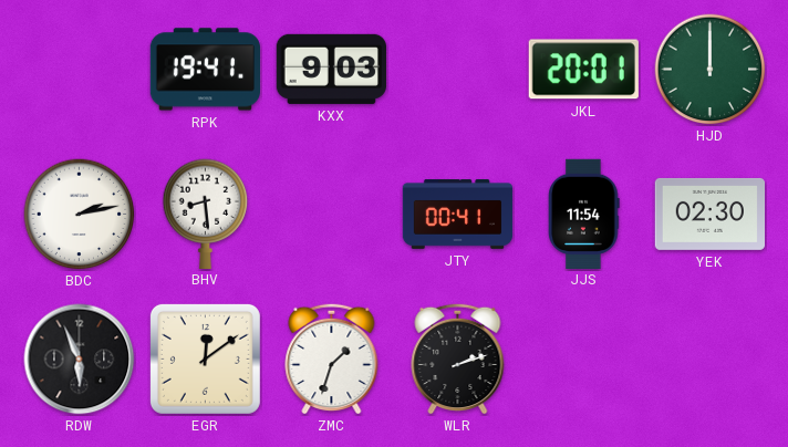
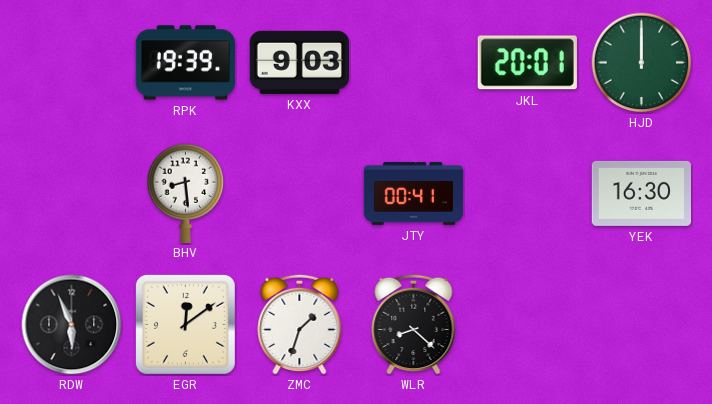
RPK: 19:41 -> 19:39
BDC: 2:13 -> none
JJS: 11:54 -> none
YEK: 02:30 -> 16:30
WLR: 2:12 -> 8:22
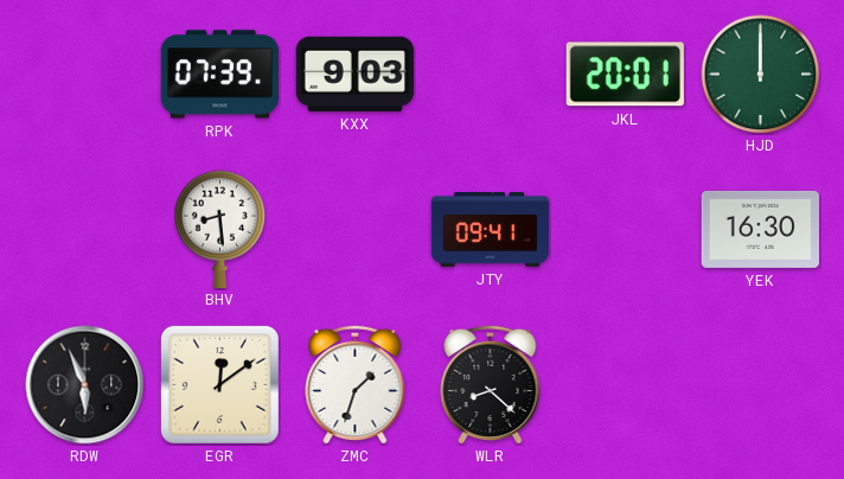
RPK: 19:39 -> 07:39
JTY: 00:41 -> 09:41
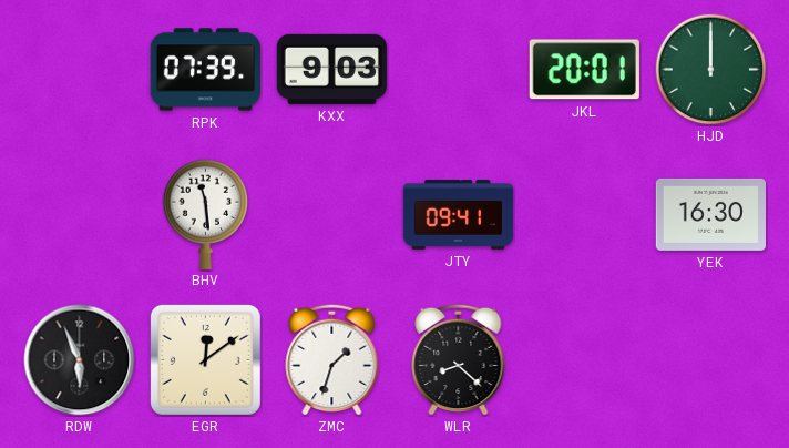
BHV: 8:29 -> 11:29
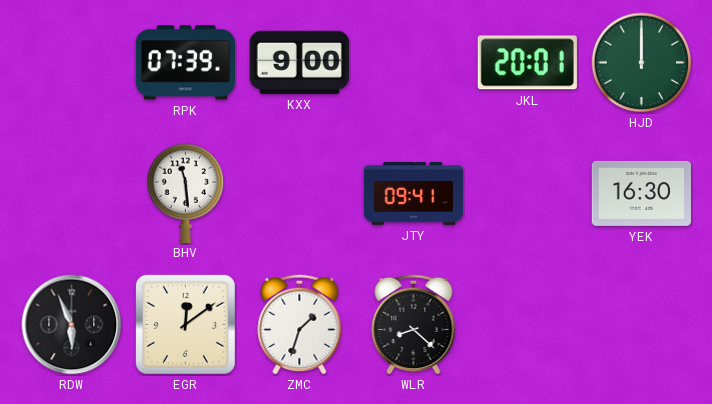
KXX: 9:03 -> 9:00
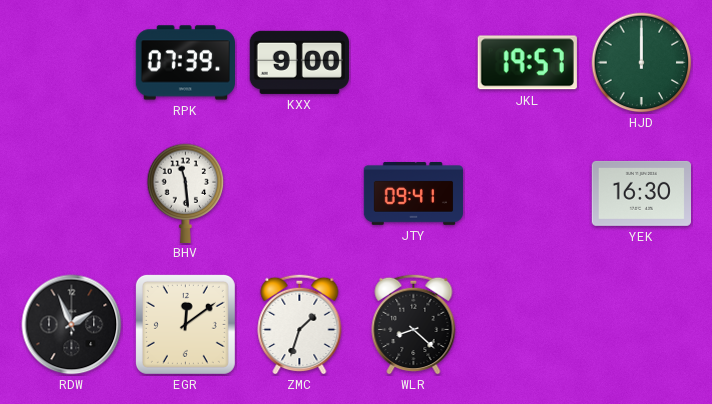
JKL: 20:01 -> 19:57
RDW: 5:56 -> 1:56
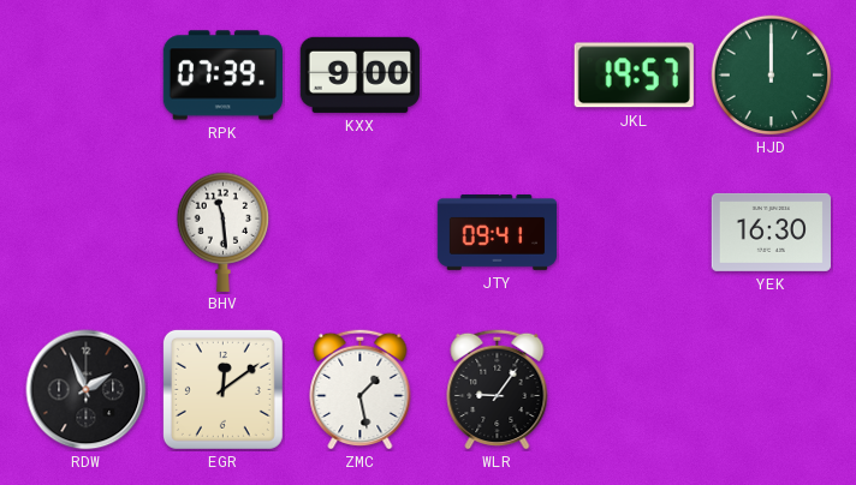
ZMC: 1:33 -> 1:28
WLR: 8:22 -> 9:06
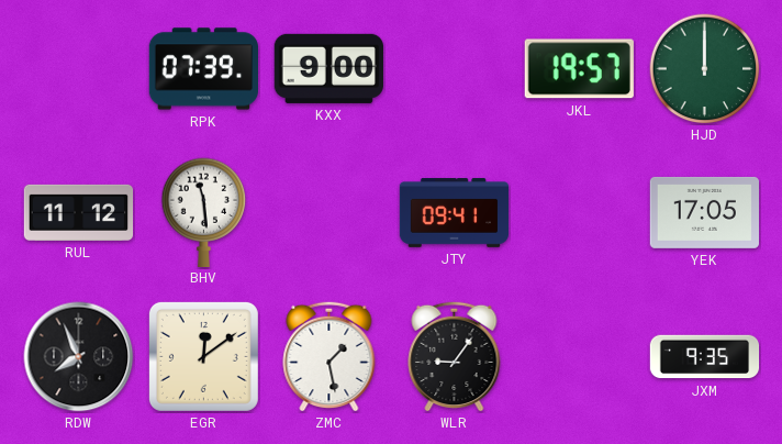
RUL: none -> 11:12
YEK: 16:30 -> 17:05
RDW: 1:56 -> 7:56
JXM: none -> 9:35
